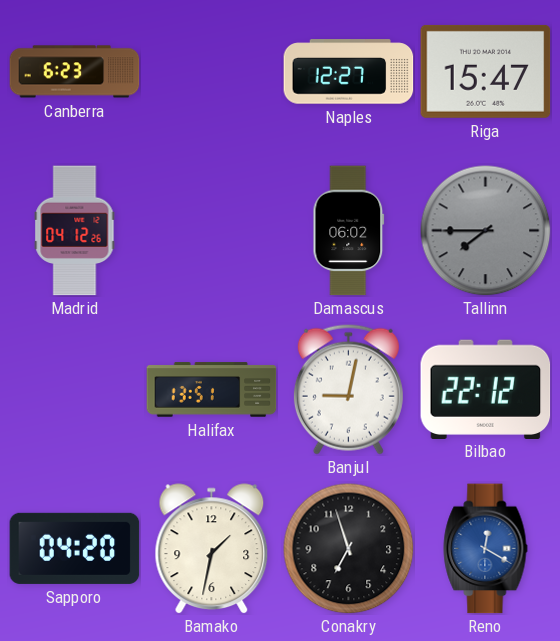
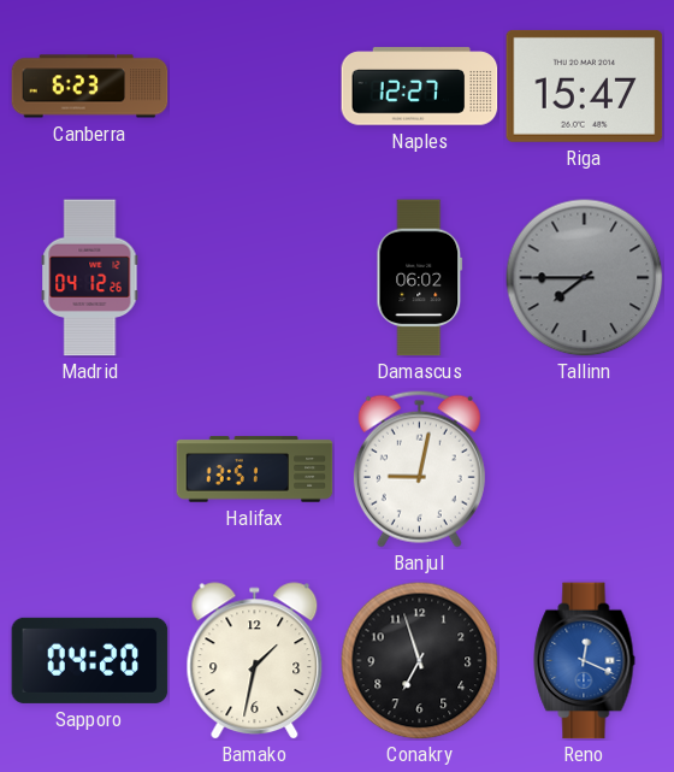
Bilbao: 22:12 -> none
Reno: 12:20 -> 12:19
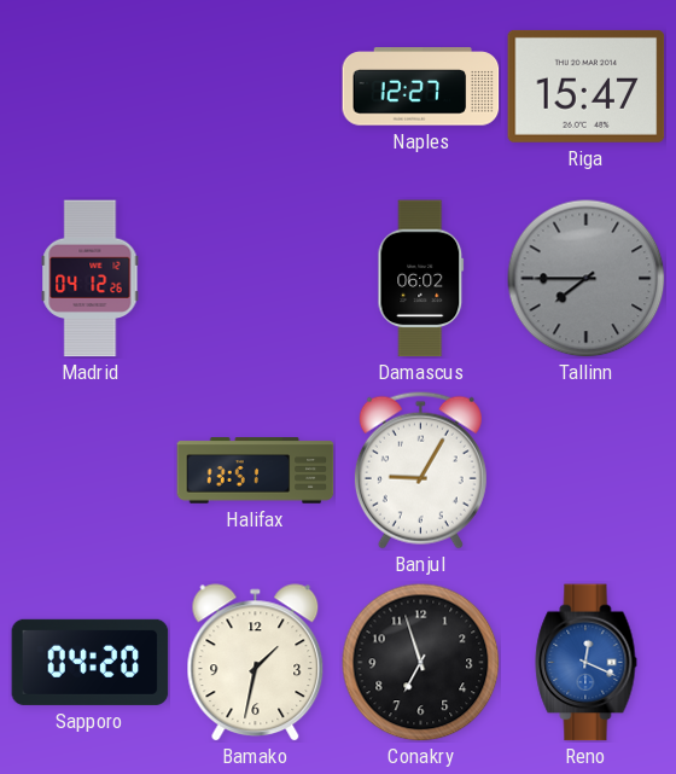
Canberra: 6:23 -> none
Banjul: 9:02 -> 9:05
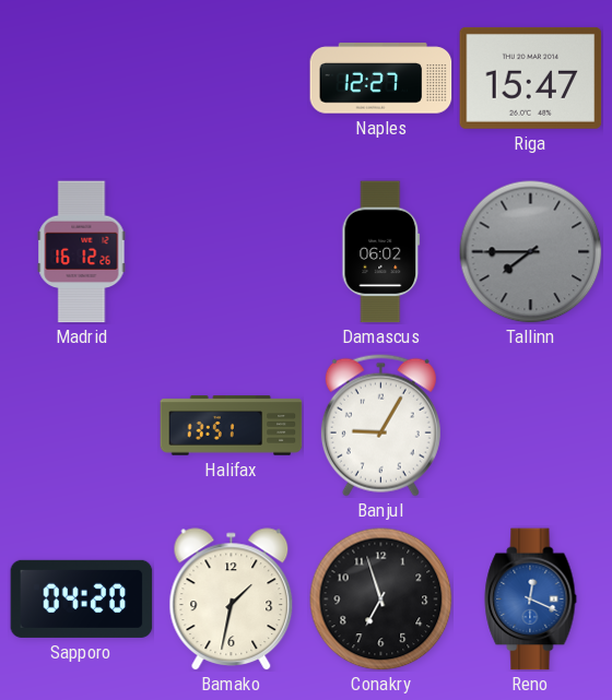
Madrid: 04:12 -> 16:12
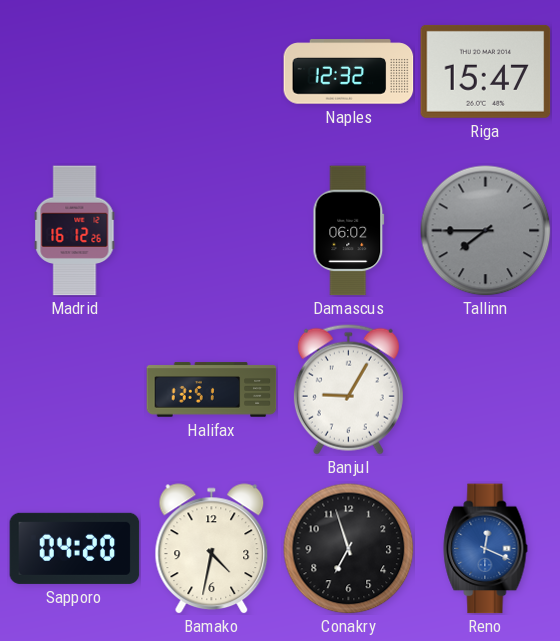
Naples: 12:27 -> 12:32
Bamako: 1:32 -> 4:32
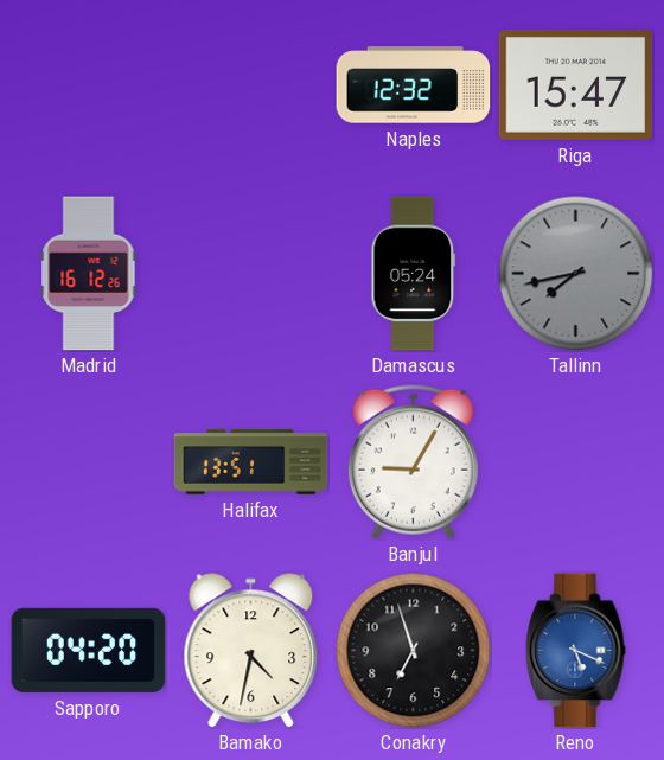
Damascus: 06:02 -> 05:24
Tallinn: 7:45 -> 7:43
Reno: 12:19 -> 5:19
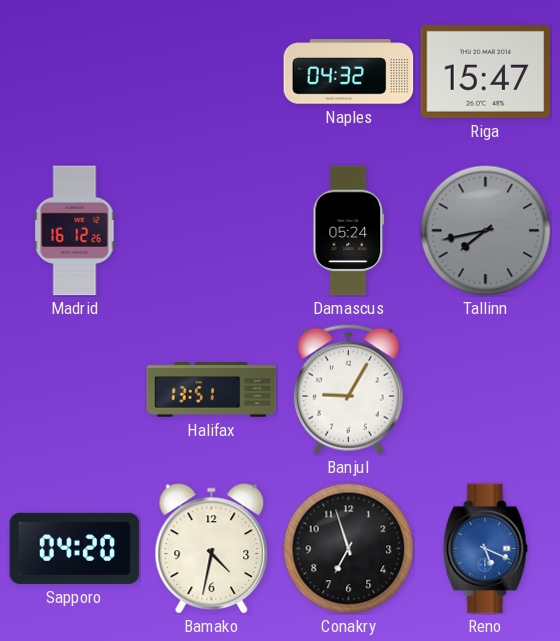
Naples: 12:32 -> 04:32
